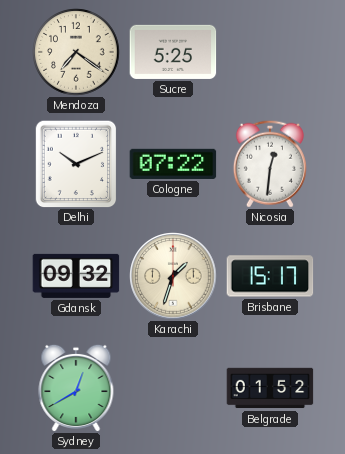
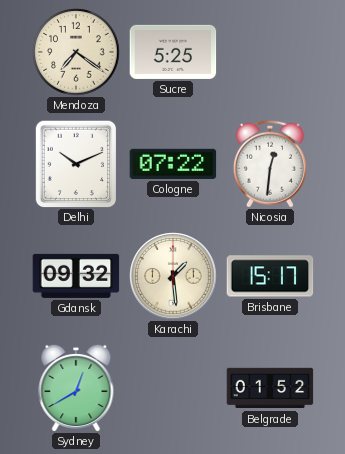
Karachi: 1:33 -> 1:29
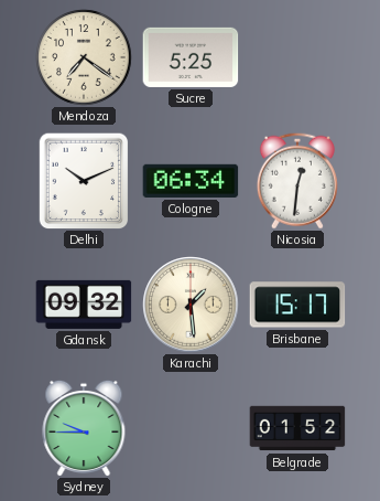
Cologne: 07:22 -> 06:34
Sydney: 12:40 -> 9:45
